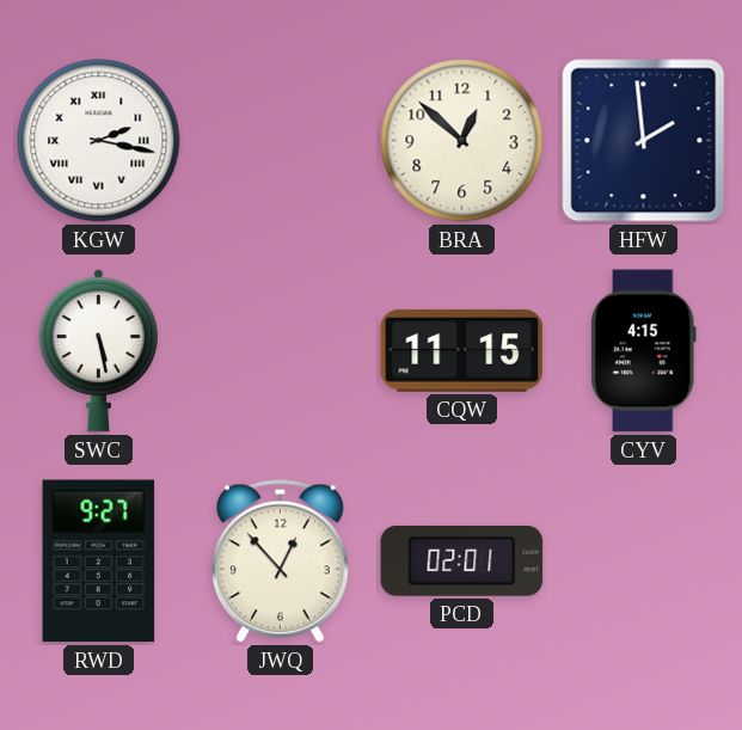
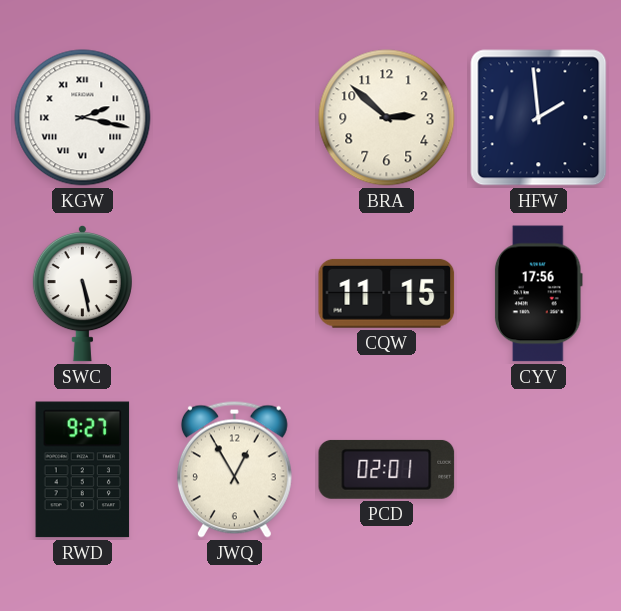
BRA: 12:52 -> 2:52
CYV: 4:15 -> 17:56
JWQ: 12:53 -> 12:55
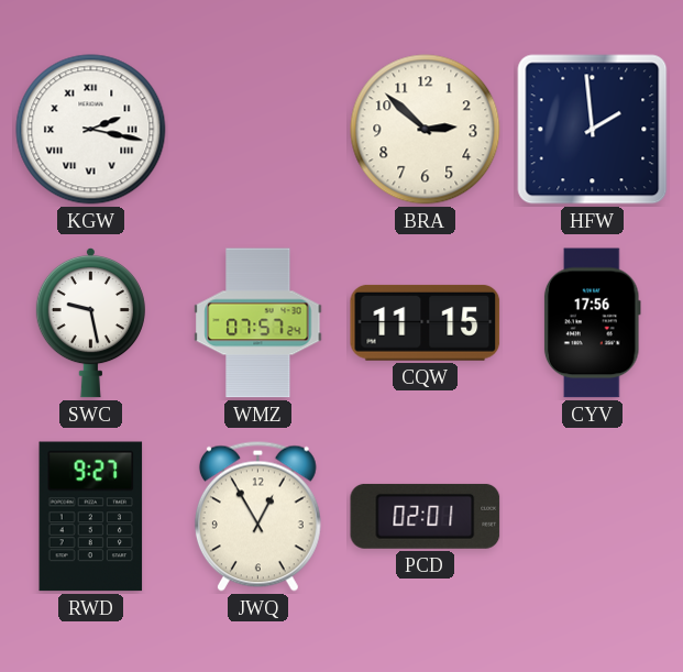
SWC: 5:28 -> 9:28
WMZ: none -> 07:57
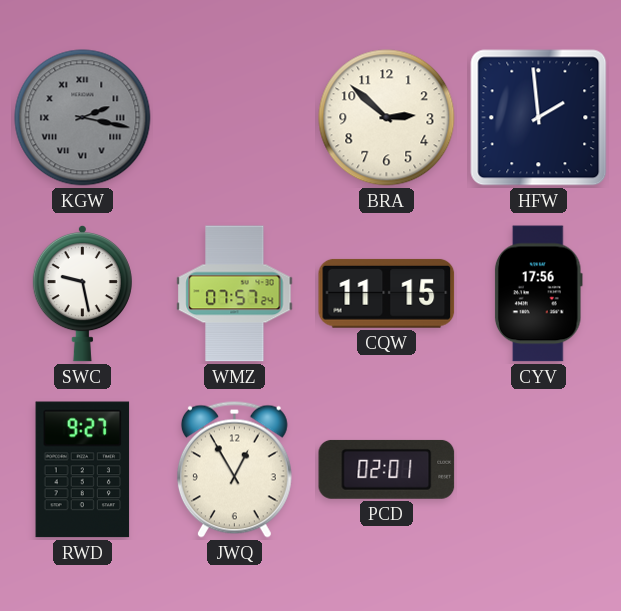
KGW dial: white -> grey
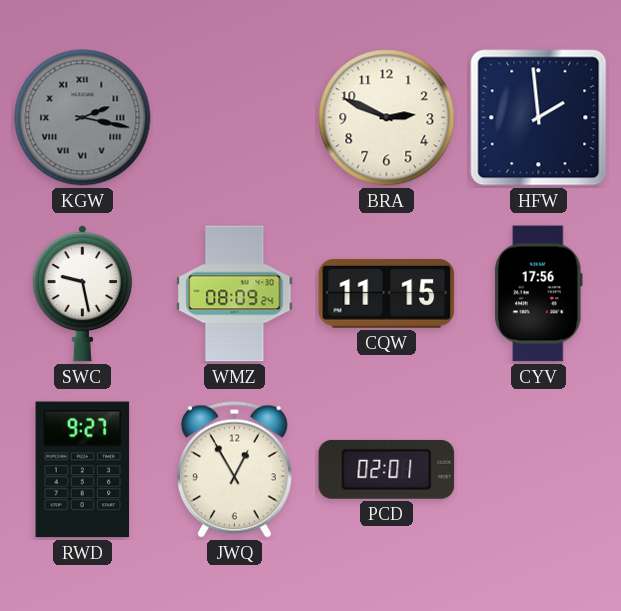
BRA: 2:52 -> 2:49
WMZ: 07:57 -> 08:09
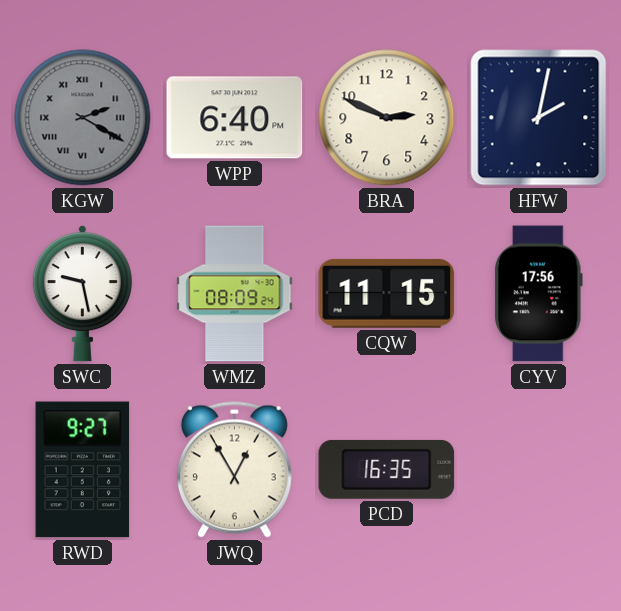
KGW: 2:17 -> 2:20
WPP: none -> 6:40
HFW: 1:59 -> 2:02
PCD: 02:01 -> 16:35
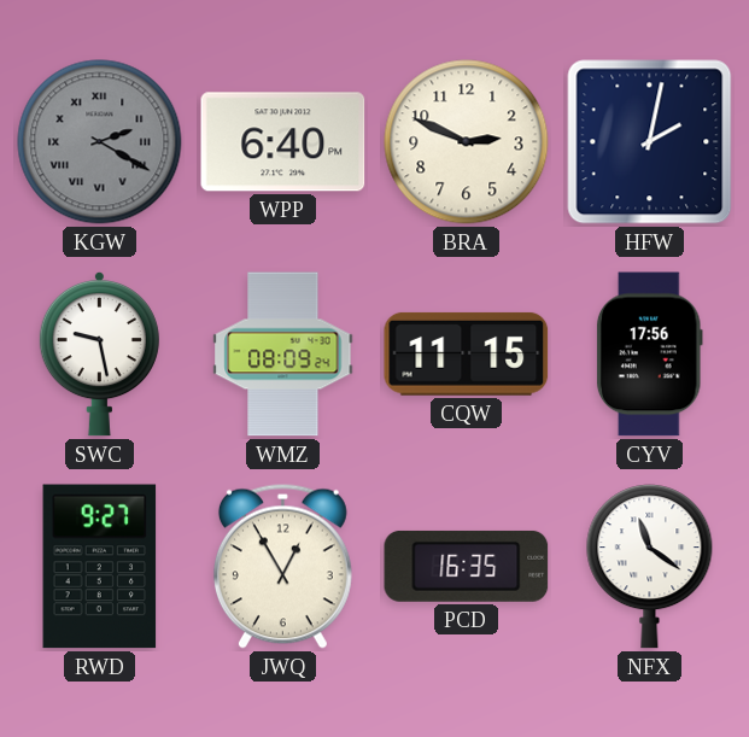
NFX: none -> 11:21
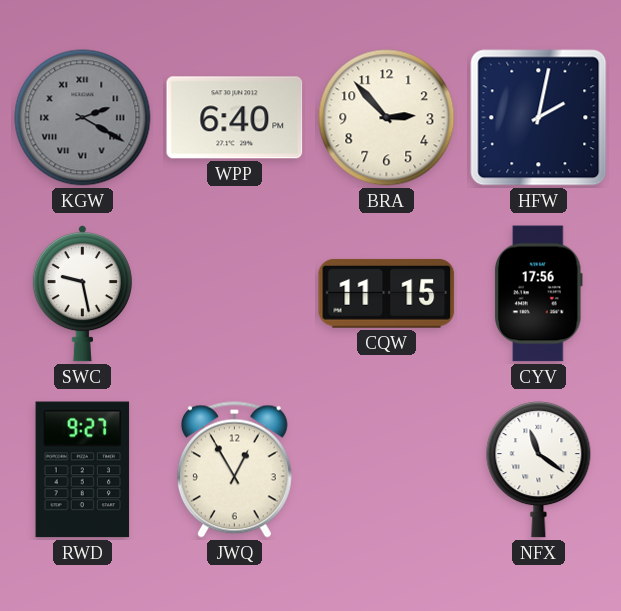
BRA: 2:49 -> 2:53
WMZ: 08:09 -> none
PCD: 16:35 -> none
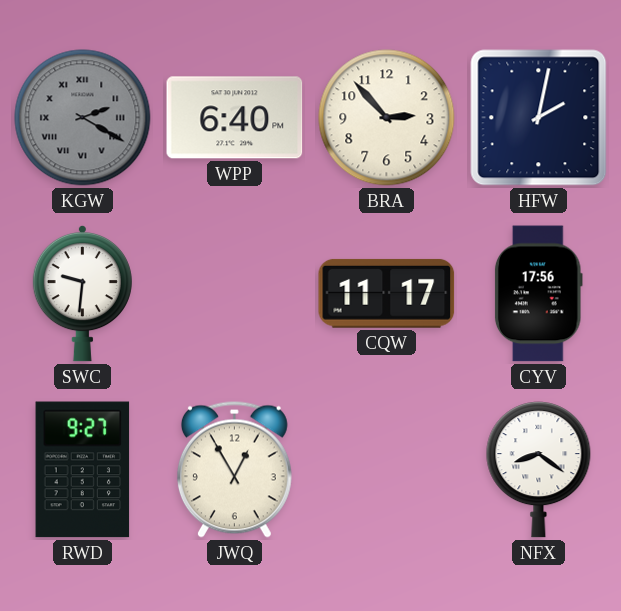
SWC: 9:28 -> 9:31
CQW: 11:15 -> 11:17
NFX: 11:21 -> 8:21
